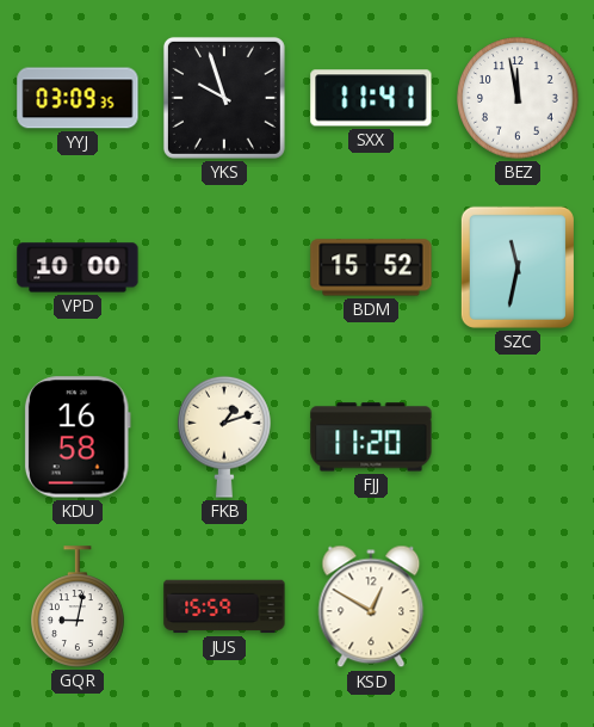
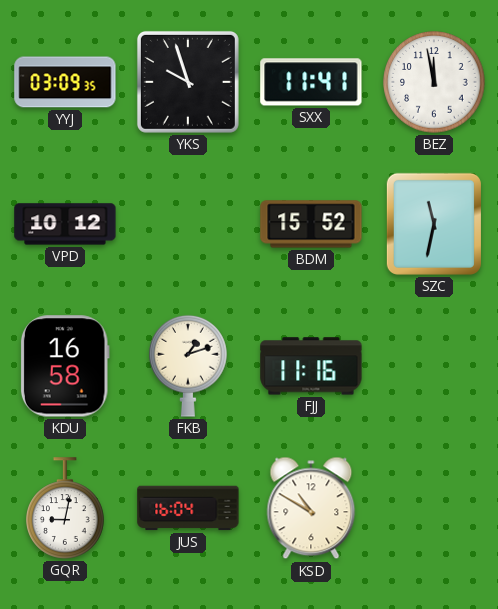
VPD: 10:00 -> 10:12
FJJ: 11:20 -> 11:16
JUS: 15:59 -> 16:04
KSD: 12:50 -> 10:50
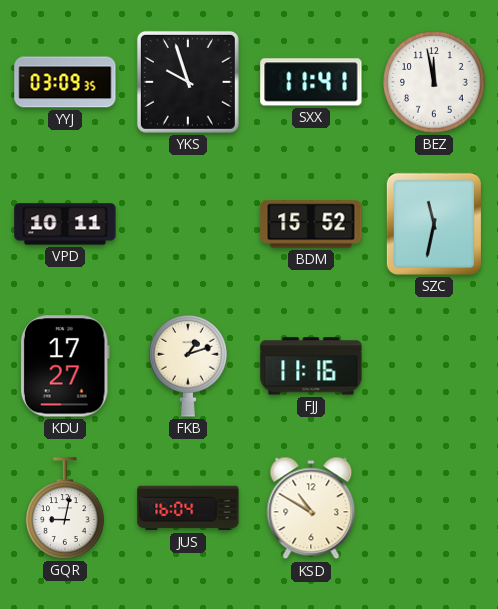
VPD: 10:12 -> 10:11
KDU: 16:58 -> 17:27
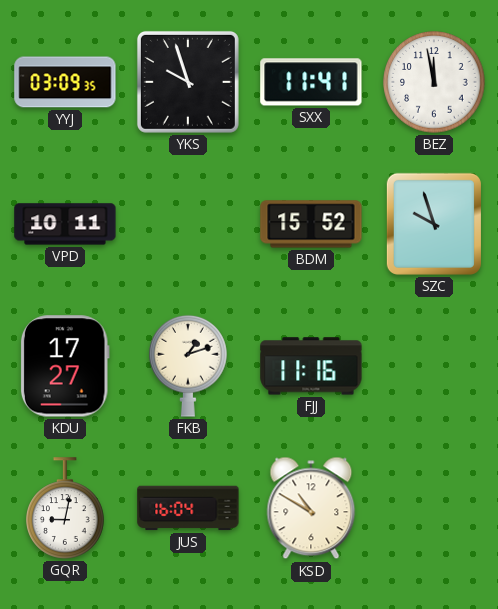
SZC: 11:32 -> 9:57
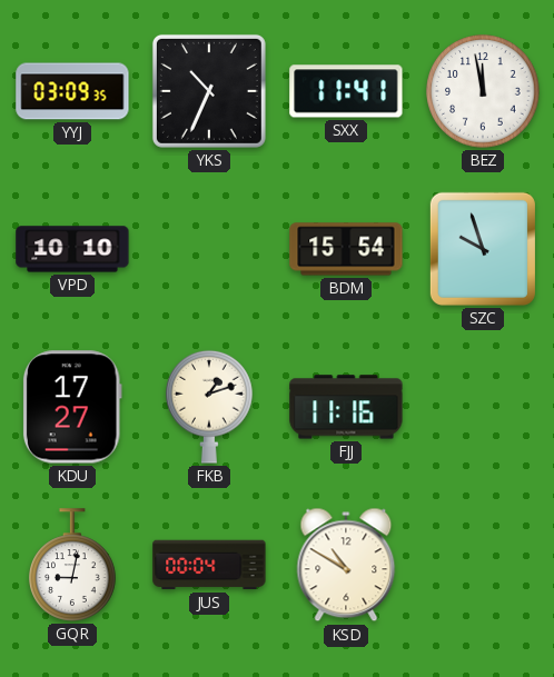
YKS: 9:57 -> 10:34
VPD: 10:11 -> 10:10
BDM: 15:52 -> 15:54
JUS: 16:04 -> 00:04
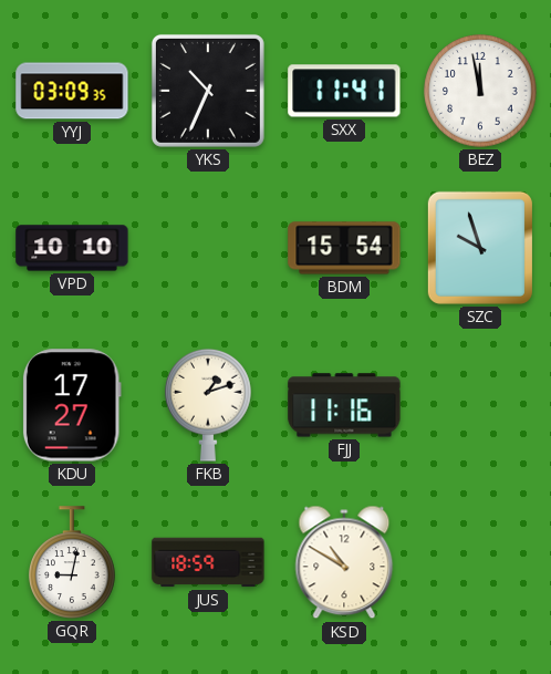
JUS: 00:04 -> 18:59
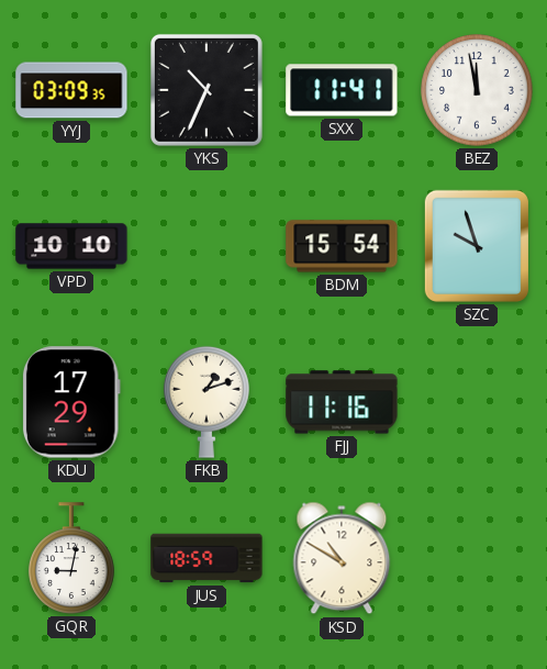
KDU: 17:27 -> 17:29
